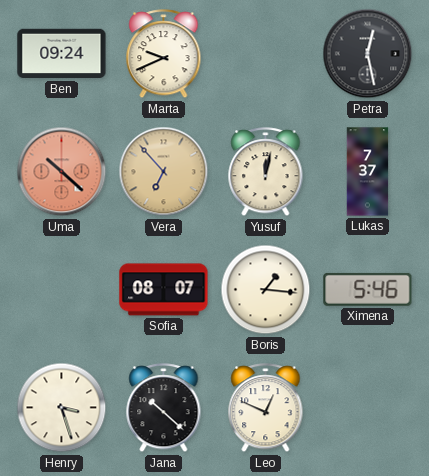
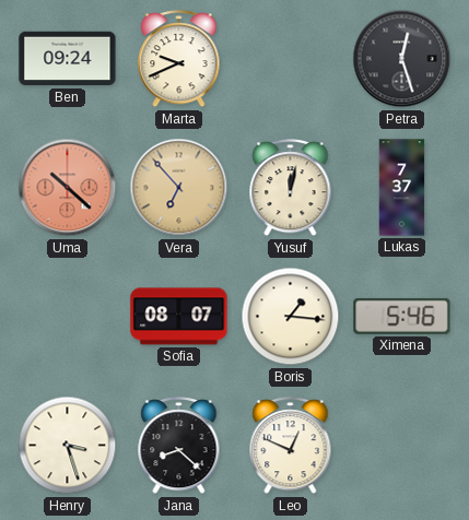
Petra: 12:28 -> 12:27
Jana: 10:22 -> 8:22
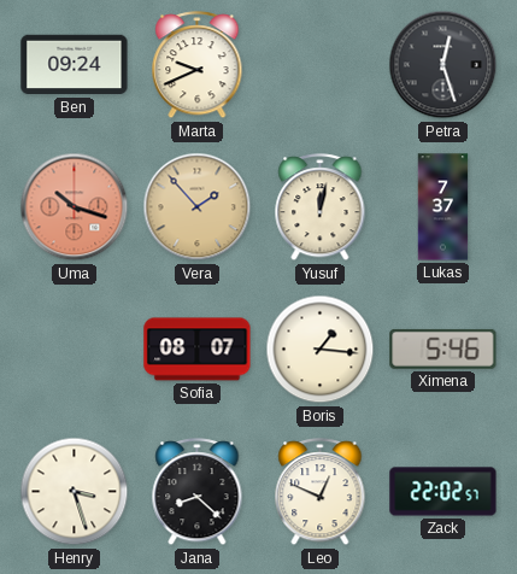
Uma: 10:22 -> 10:18
Vera: 6:53 -> 1:53
Zack: none -> 22:02
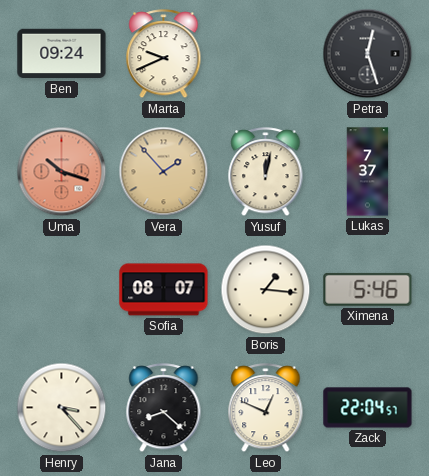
Henry: 3:27 -> 3:23
Zack: 22:02 -> 22:04
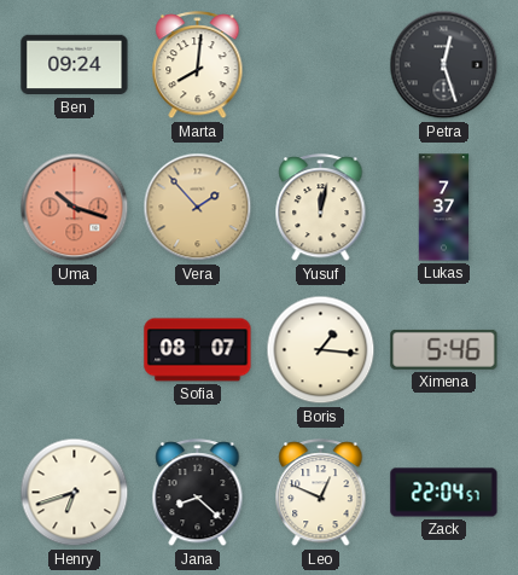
Marta: 9:41 -> 8:01
Henry: 3:23 -> 6:42
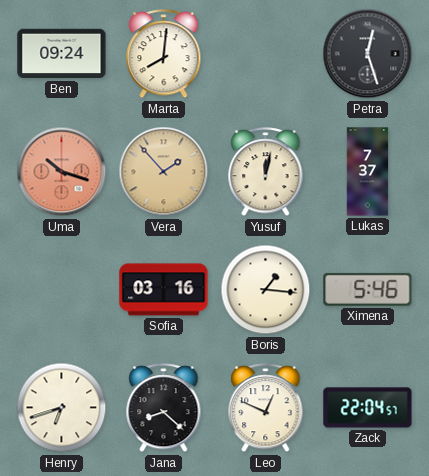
Sofia: 08:07 -> 03:16
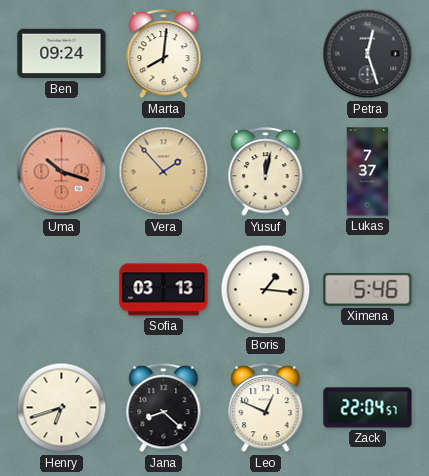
Sofia: 03:16 -> 03:13
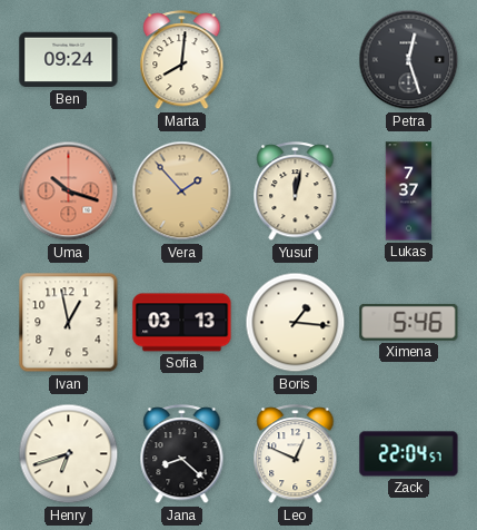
Ivan: none -> 12:58
